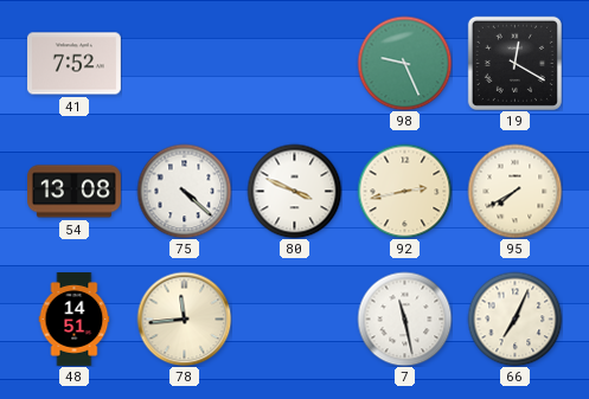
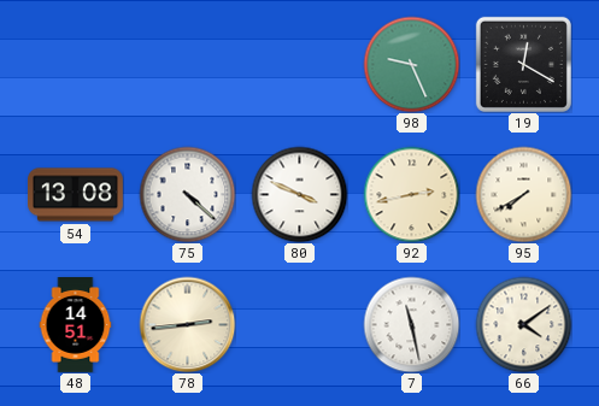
41: 7:52 -> none
78: 11:44 -> 2:44
66: 7:04 -> 4:09
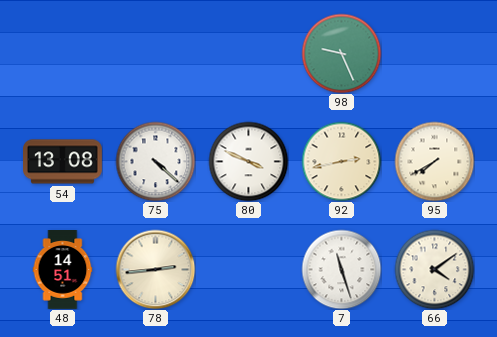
19: 12:20 -> none
7: 11:28 -> 11:27
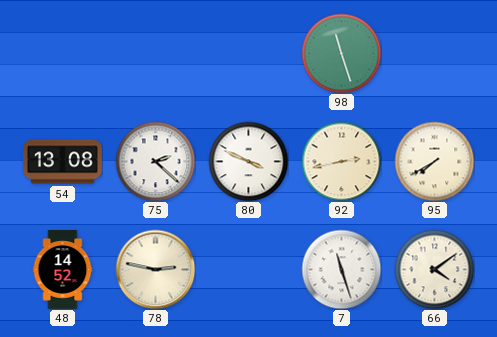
98: 9:26 -> 11:27
75: 4:22 -> 2:22
48: 14:51 -> 14:52
78: 2:44 -> 2:47
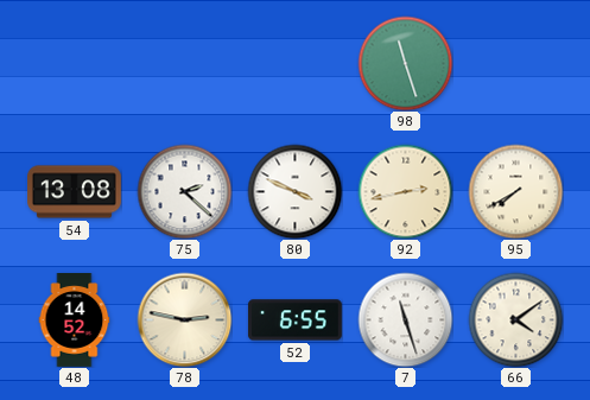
52: none -> 6:55
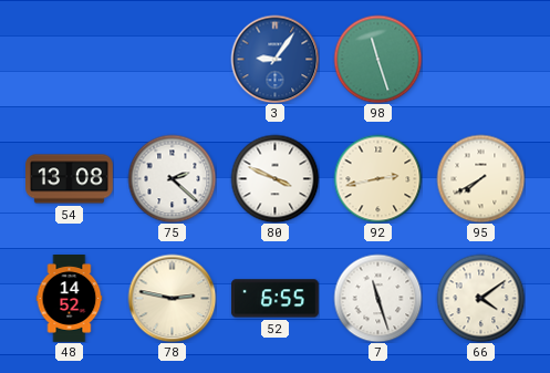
3: none -> 9:06
